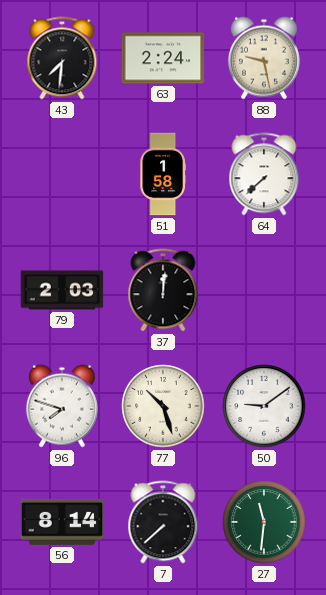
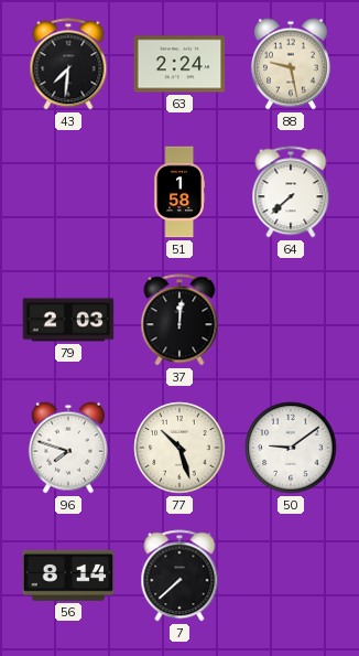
27: 11:31 -> none
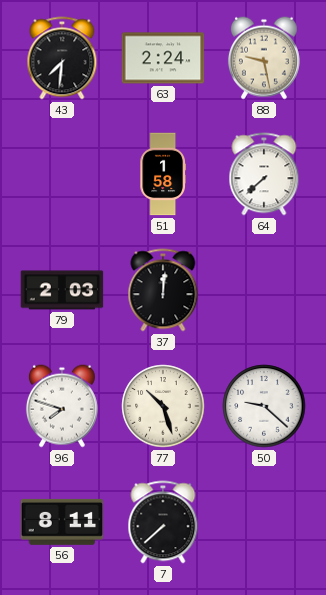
50: 9:09 -> 9:22
56: 8:14 -> 8:11
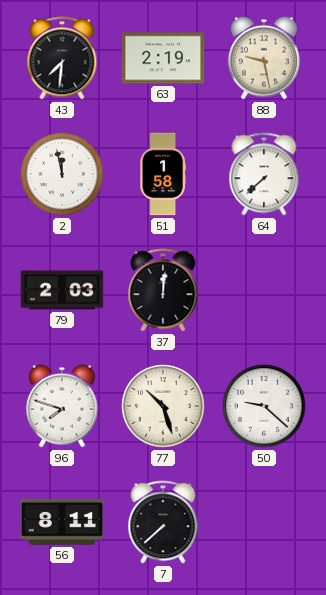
63: 2:24 -> 2:19
2: none -> 11:58
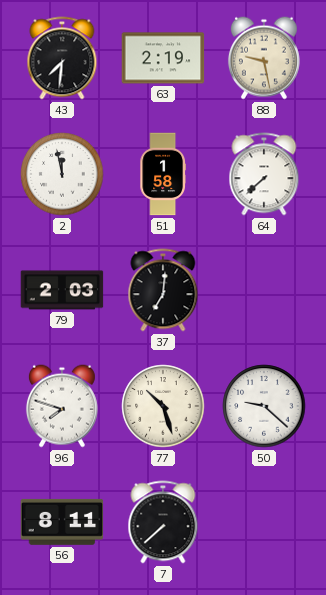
37: 12:01 -> 7:01
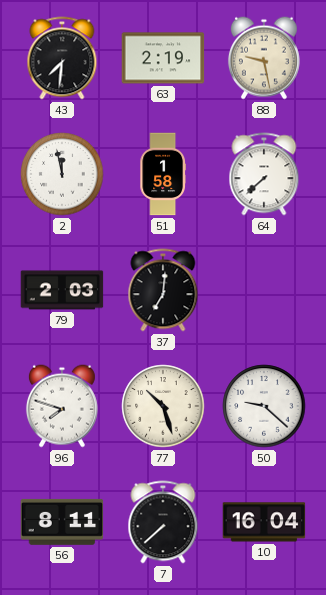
10: none -> 16:04
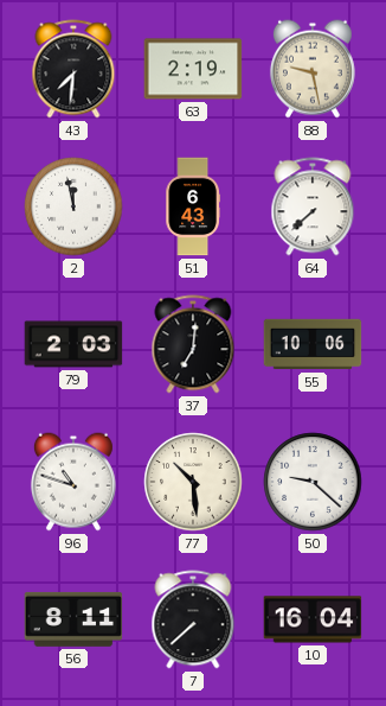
51: 1:58 -> 6:43
55: none -> 10:06
96: 7:48 -> 10:48
77: 10:27 -> 10:29
